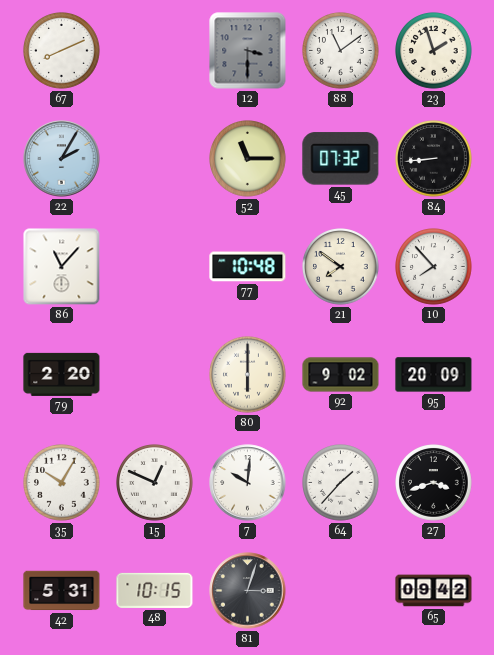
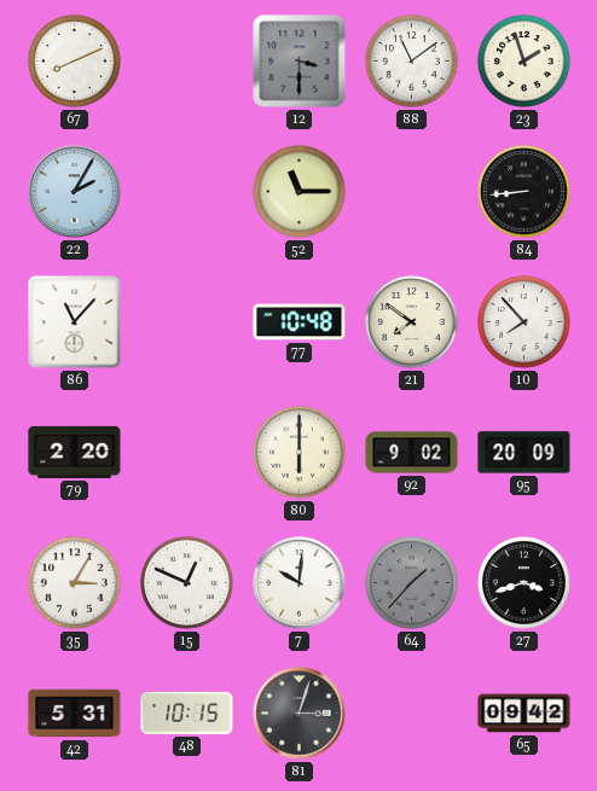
45: 07:32 -> none
35: 10:05 -> 3:05
64 dial: white -> grey
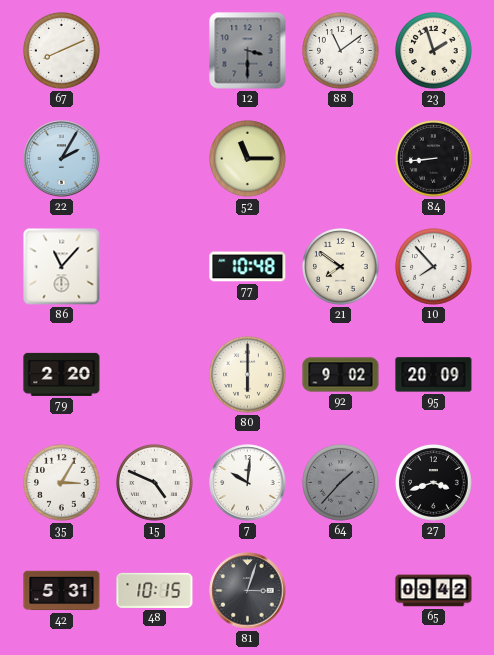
15: 12:49 -> 4:49
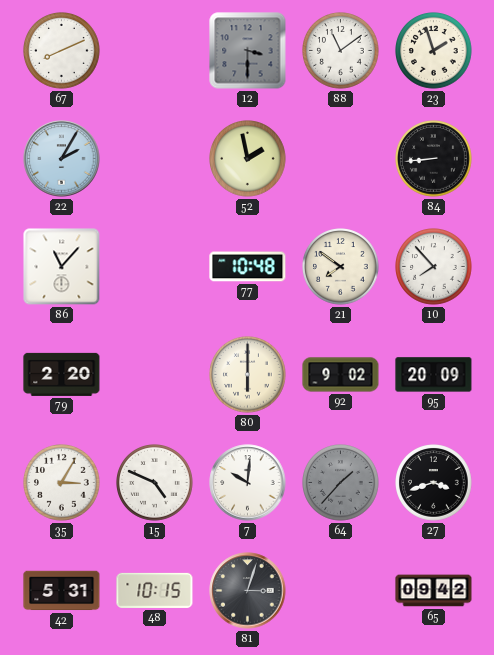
52: 11:15 -> 1:58
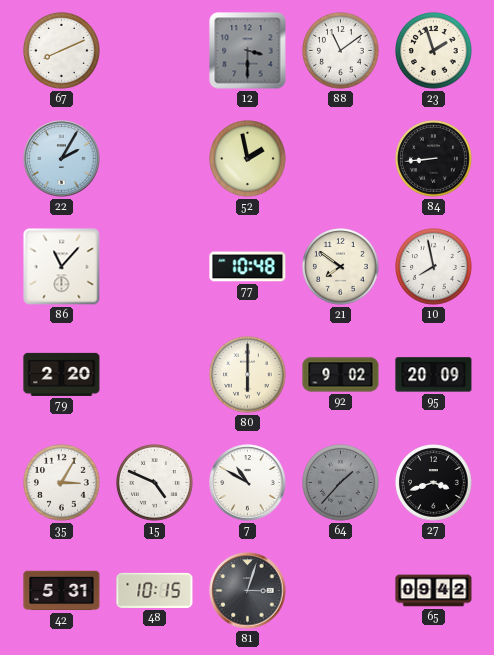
10: 7:53 -> 7:58
7: 10:01 -> 10:50
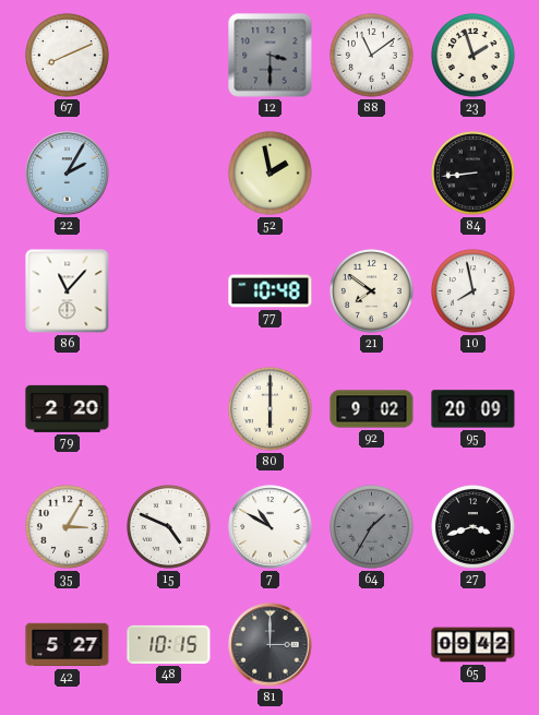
64: 1:37 -> 1:35
42: 5:31 -> 5:27
81: 3:03 -> 3:00
